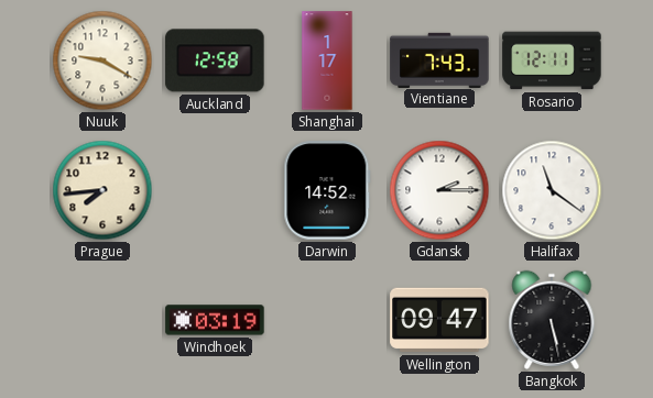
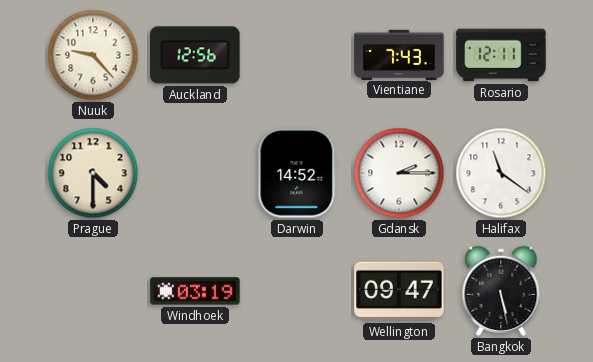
Nuuk: 9:20 -> 9:23
Auckland: 12:58 -> 12:56
Shanghai: 1:17 -> none
Prague: 7:44 -> 4:30
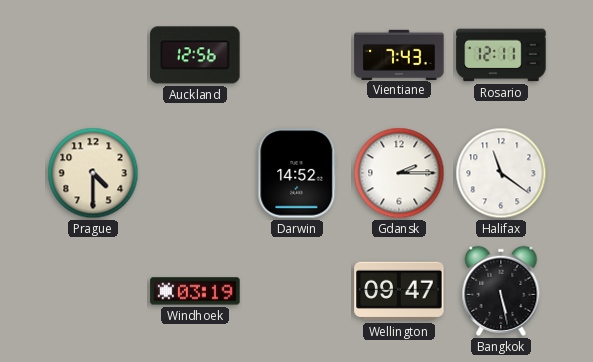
Nuuk: 9:23 -> none
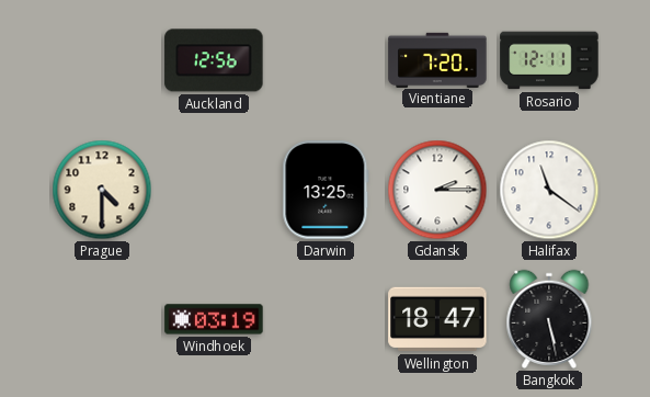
Vientiane: 7:43 -> 7:20
Darwin: 14:52 -> 13:25
Wellington: 09:47 -> 18:47
